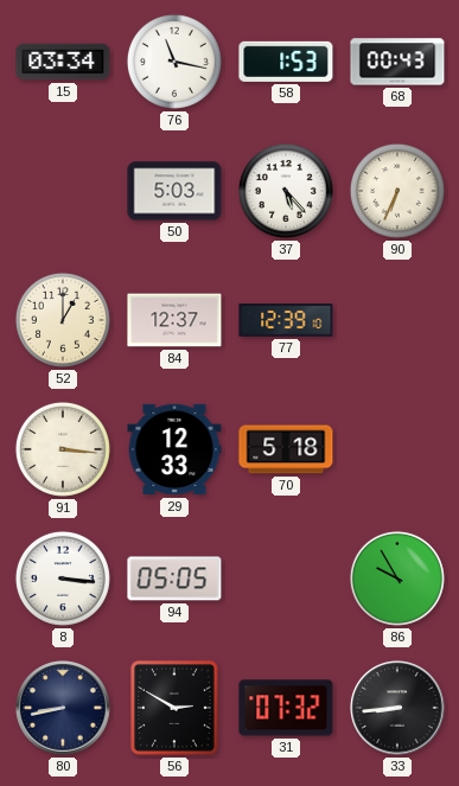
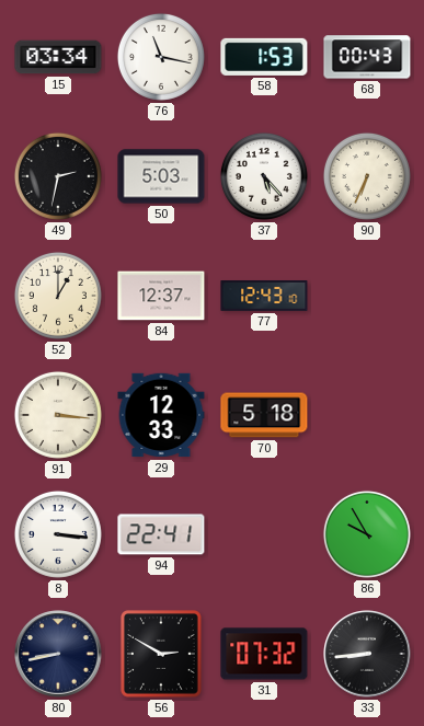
49: none -> 2:32
77: 12:39 -> 12:43
94: 05:05 -> 22:41
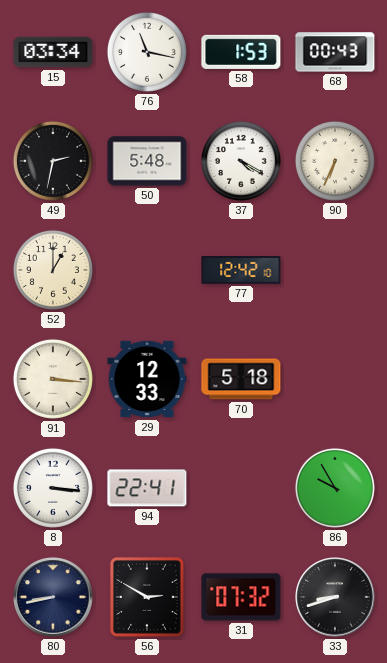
50: 5:03 -> 5:48
37: 5:23 -> 4:20
84: 12:37 -> none
77: 12:43 -> 12:42
33: 8:44 -> 8:42
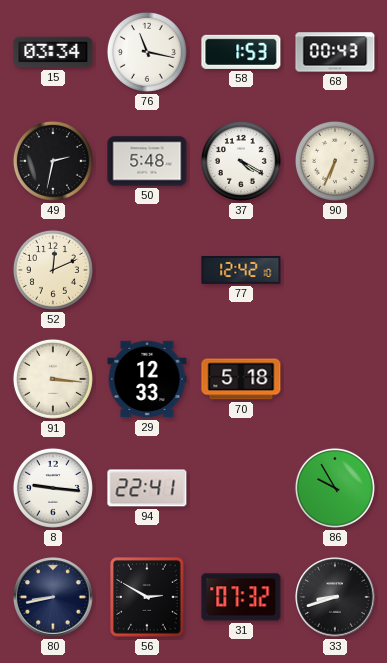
52: 1:00 -> 12:11
8: 3:16 -> 9:16
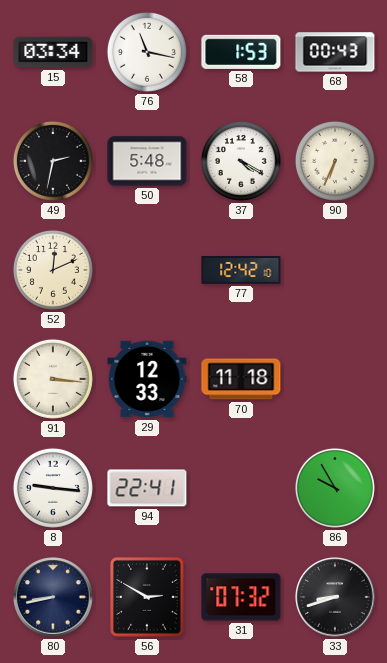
70: 5:18 -> 11:18
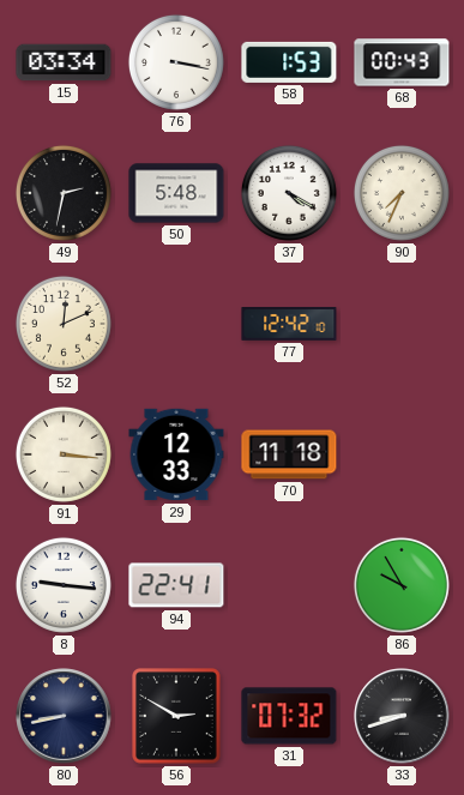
76: 11:17 -> 3:17
90: 6:34 -> 7:34
